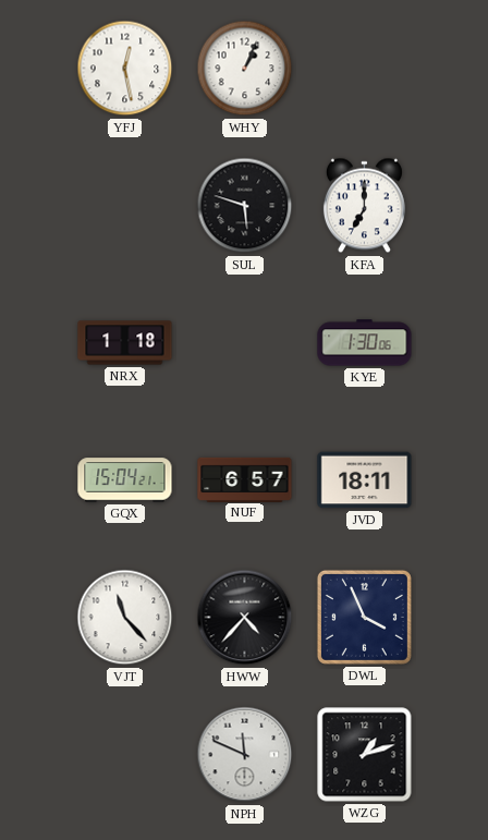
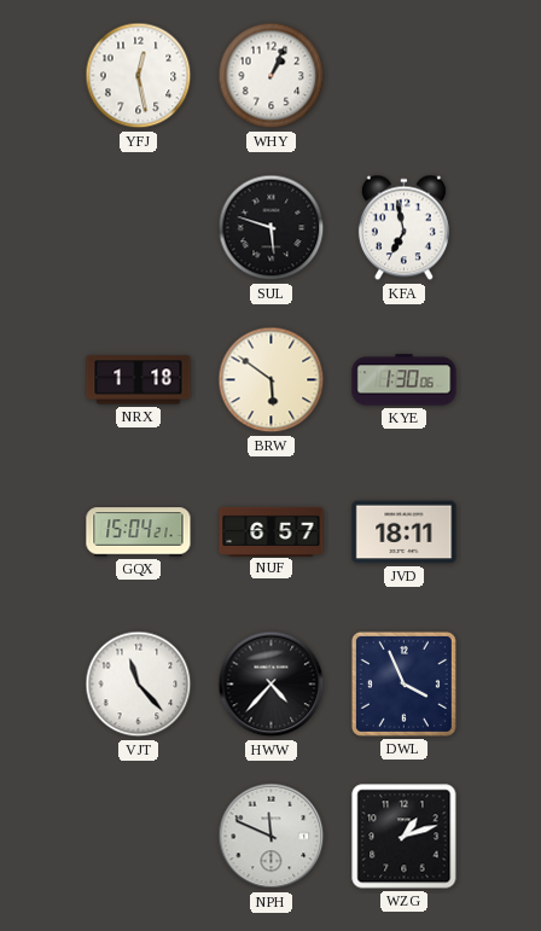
KFA: 7:00 -> 6:58
BRW: none -> 5:51
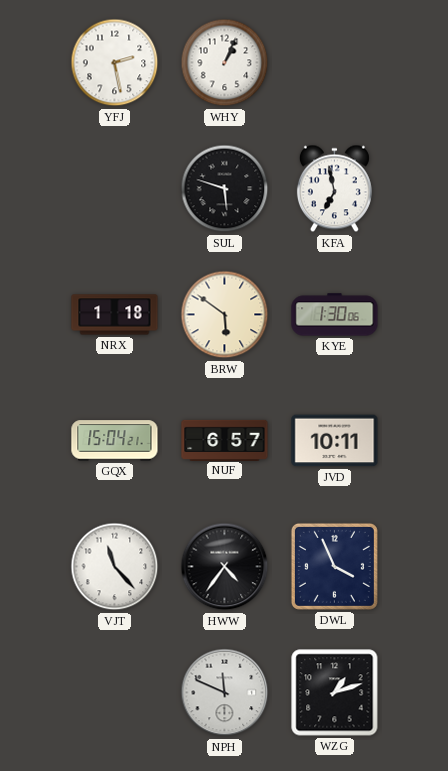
YFJ: 12:28 -> 2:28
JVD: 18:11 -> 10:11
HWW: 4:37 -> 4:36
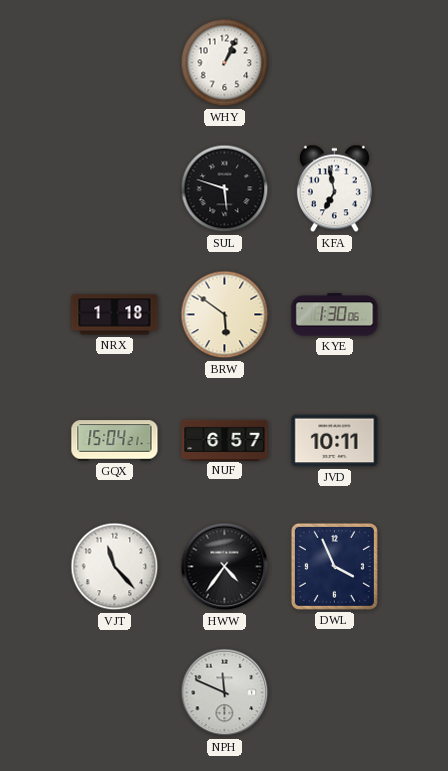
YFJ: 2:28 -> none
WZG: 1:12 -> none
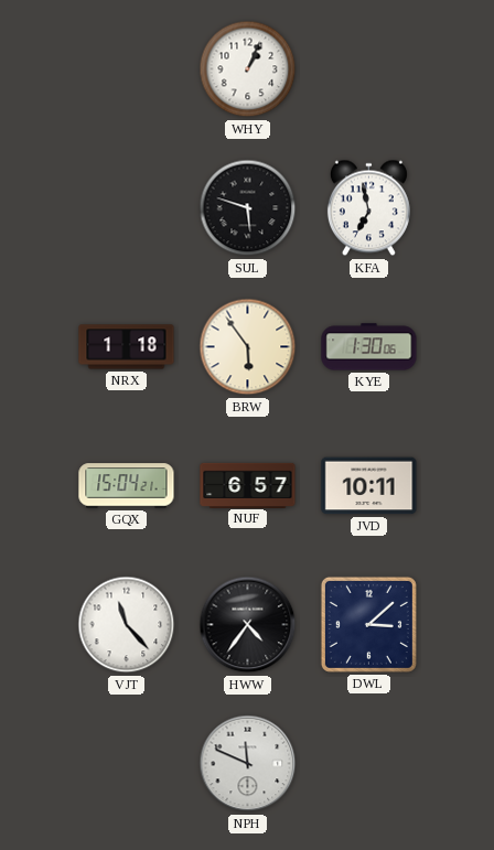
BRW: 5:51 -> 5:54
DWL: 3:56 -> 3:08
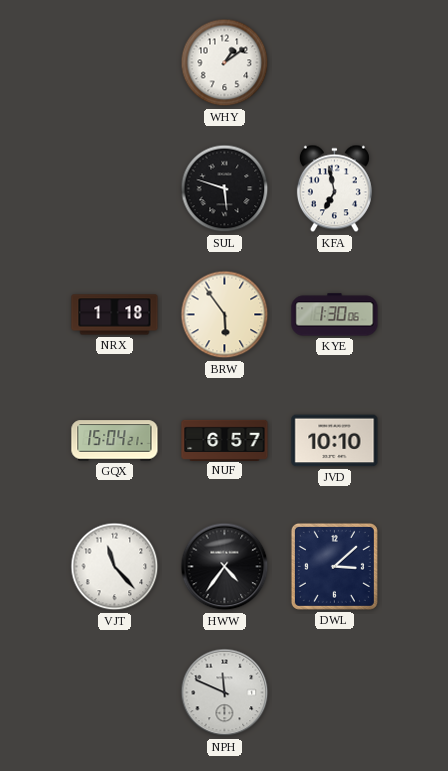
WHY: 1:04 -> 1:09
JVD: 10:11 -> 10:10
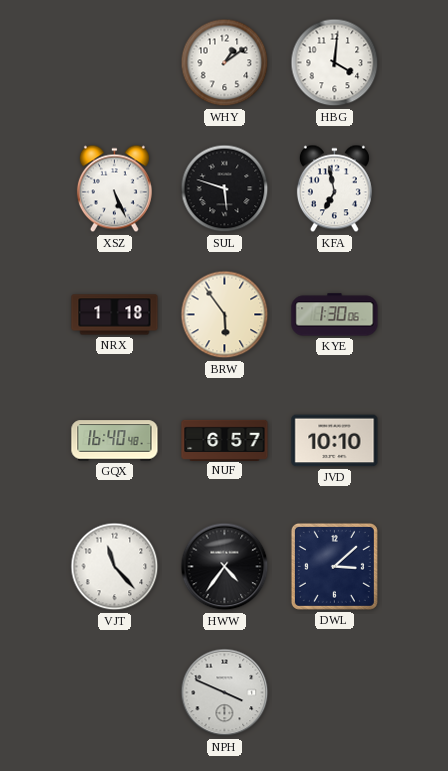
HBG: none -> 4:01
XSZ: none -> 5:26
GQX: 15:04 -> 16:40
NPH: 11:49 -> 3:49
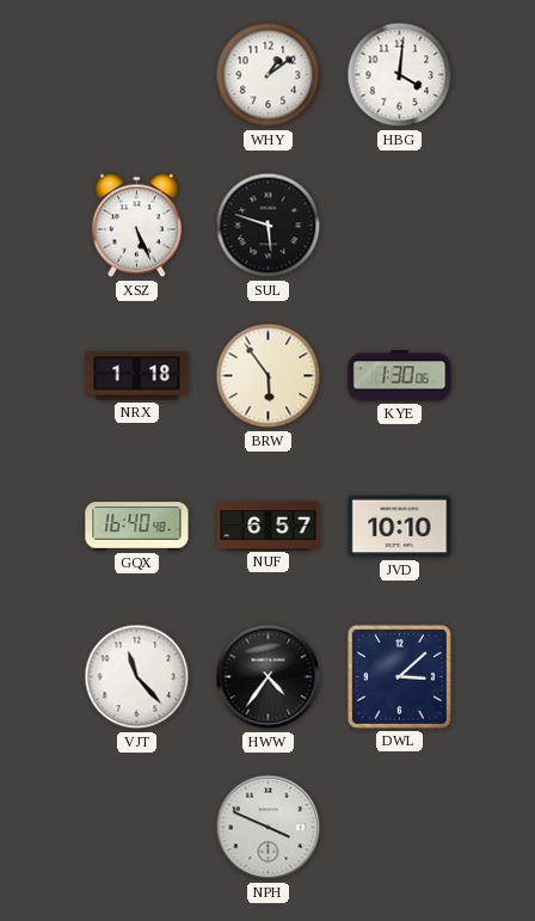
KFA: 6:58 -> none
